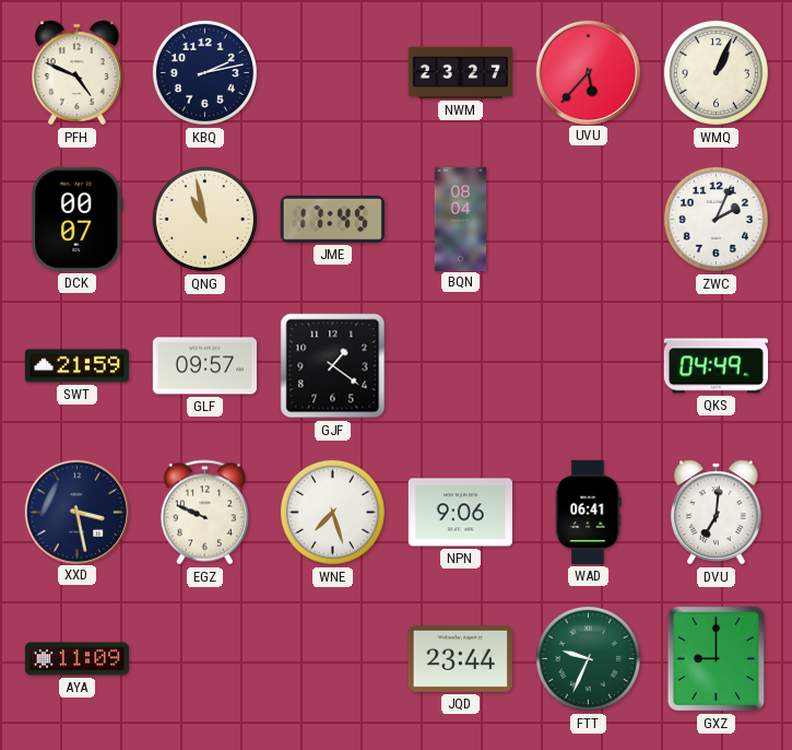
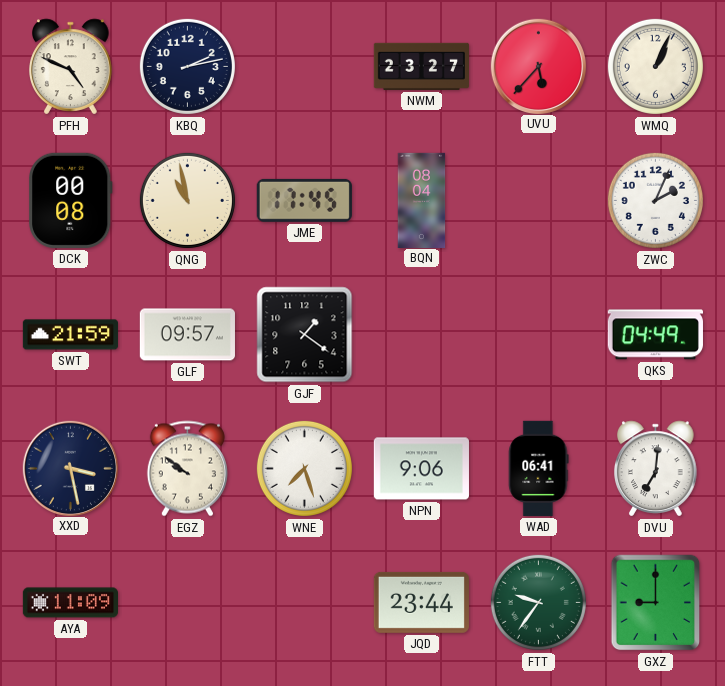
DCK: 00:07 -> 00:08
EGZ: 9:49 -> 9:51
FTT: 9:34 -> 9:36
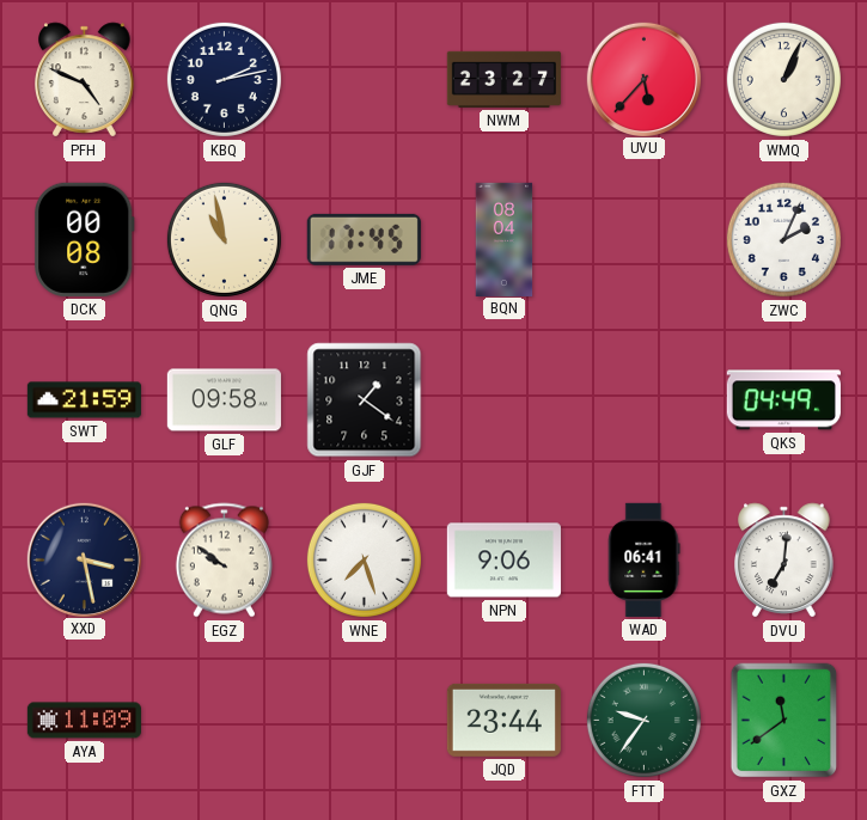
GLF: 09:57 -> 09:58
GXZ: 9:00 -> 11:39
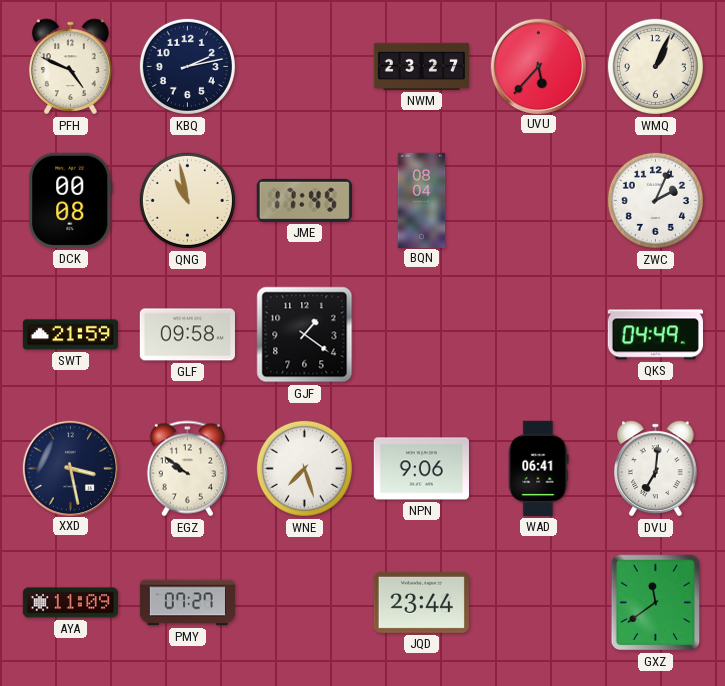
PMY: none -> 07:27
FTT: 9:36 -> none
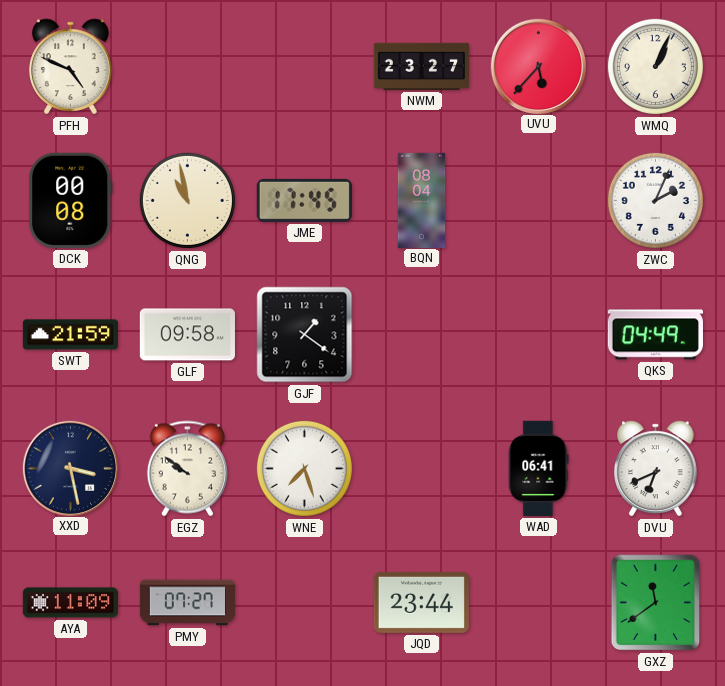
KBQ: 2:13 -> none
NPN: 9:06 -> none
DVU: 7:01 -> 6:41
